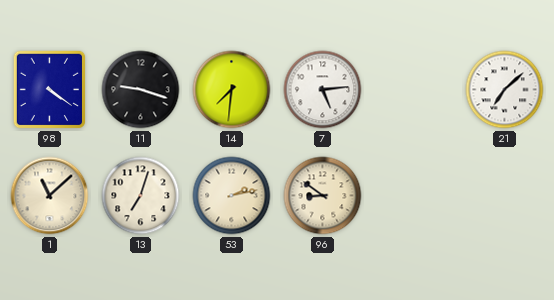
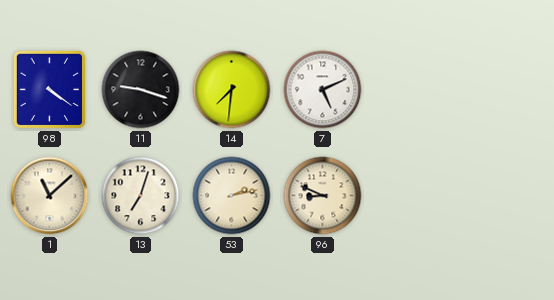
7: 5:14 -> 5:11
21: 7:08 -> none
96: 8:51 -> 8:49
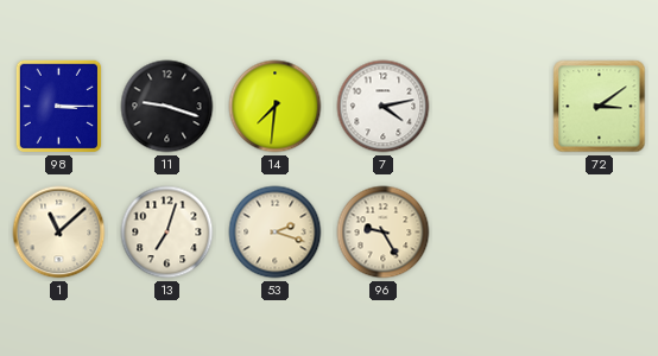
98: 4:21 -> 3:15
7: 5:11 -> 4:13
72: none -> 3:09
53: 2:13 -> 2:18
96: 8:49 -> 9:25
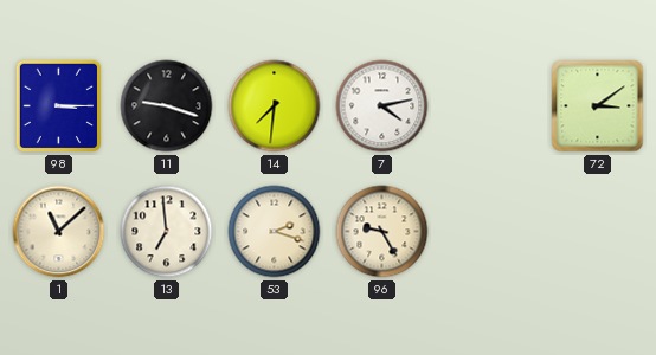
13: 7:03 -> 6:59
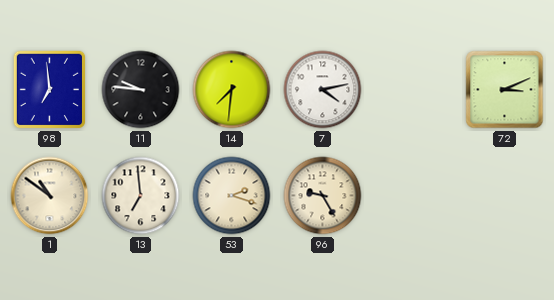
98: 3:15 -> 6:59
11: 9:18 -> 9:46
72: 3:09 -> 3:11
1: 11:08 -> 10:51
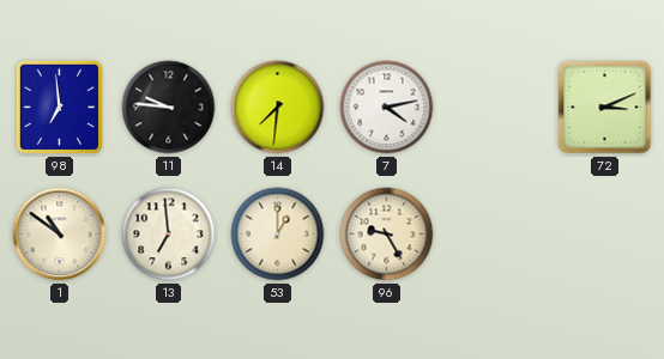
53: 2:18 -> 1:00
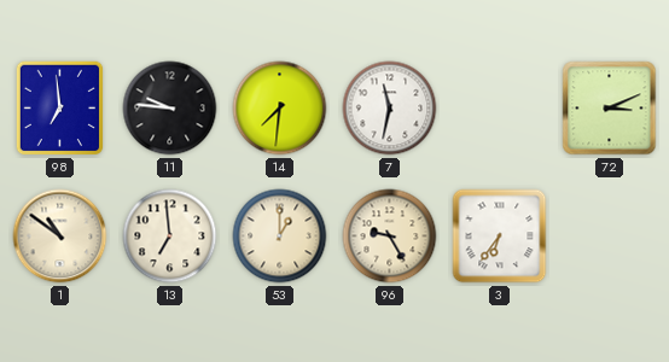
7: 4:13 -> 11:32
3: none -> 6:36
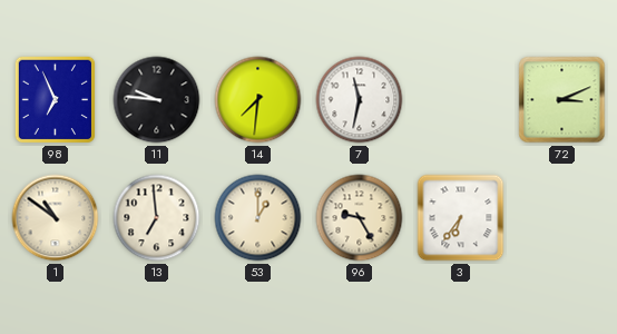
98: 6:59 -> 6:56
